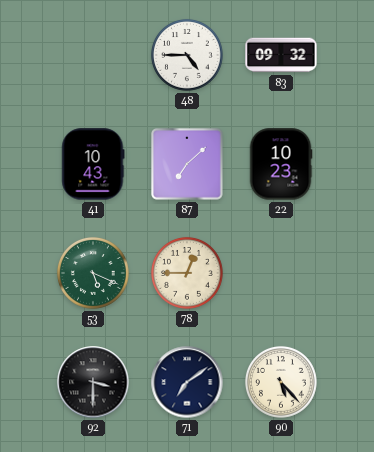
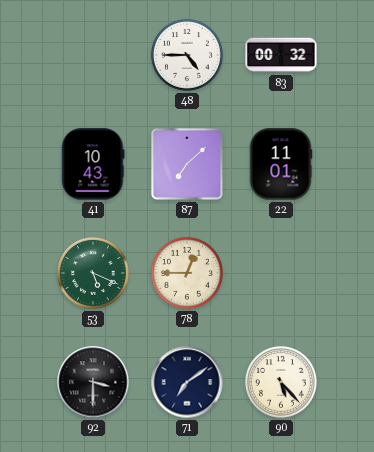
83: 09:32 -> 00:32
22: 10:23 -> 11:01
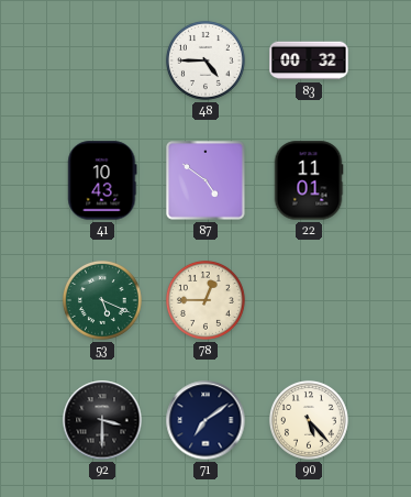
87: 7:08 -> 4:51
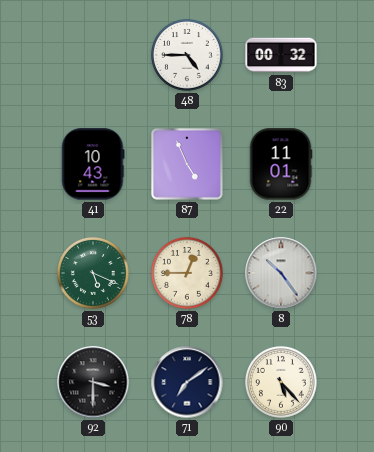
87: 4:51 -> 4:56
8: none -> 10:24
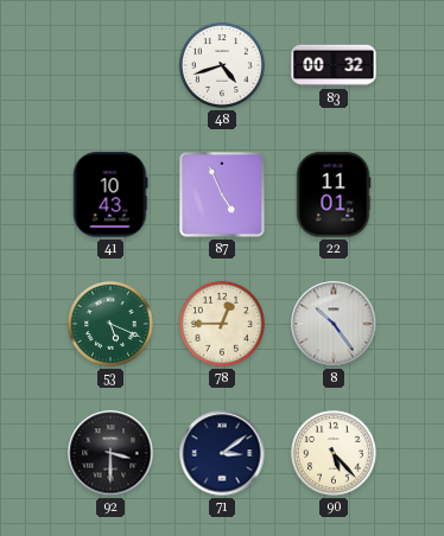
48: 4:45 -> 4:42
71: 7:09 -> 3:09
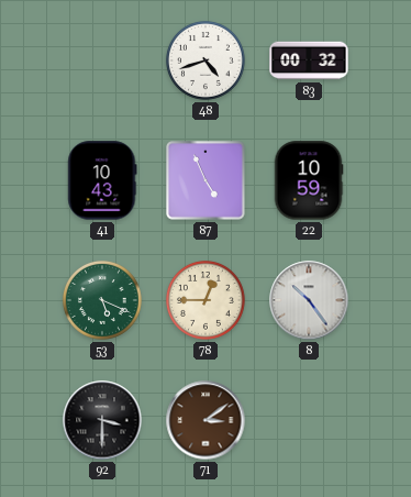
22: 11:01 -> 10:59
71 dial: navy -> brown
90: 5:23 -> none
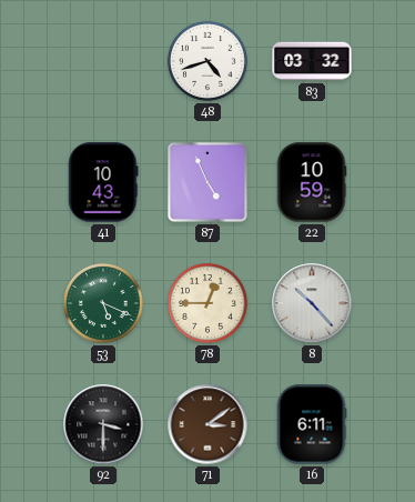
83: 00:32 -> 03:32
8: 10:24 -> 10:23
16: none -> 6:11
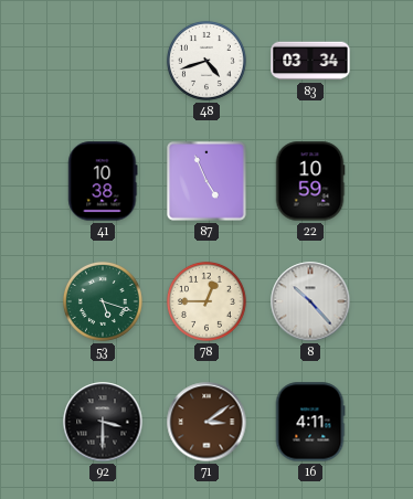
83: 03:32 -> 03:34
41: 10:43 -> 10:38
53: 5:19 -> 5:18
16: 6:11 -> 4:11
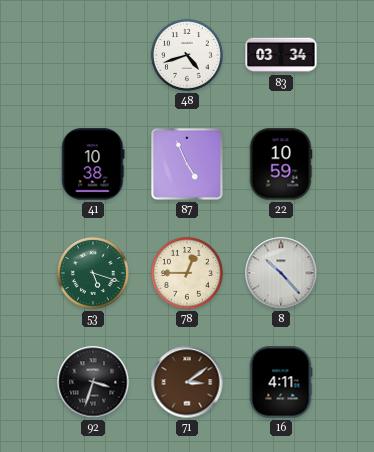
92: 3:30 -> 3:33
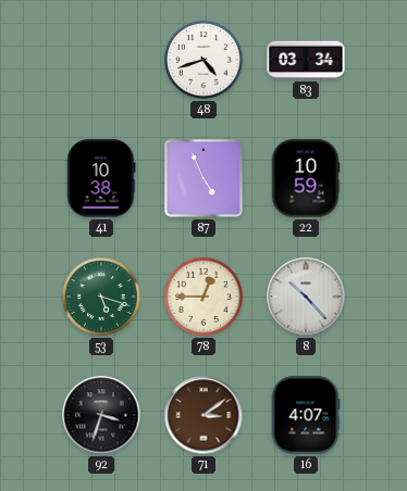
16: 4:11 -> 4:07
